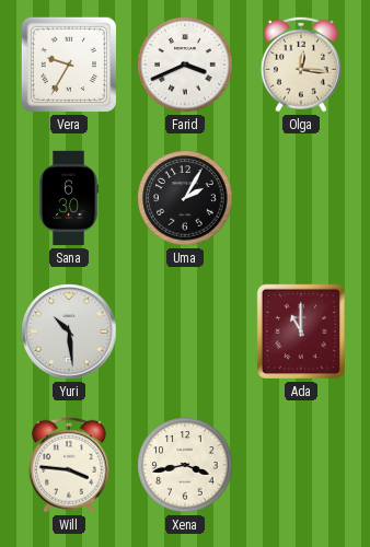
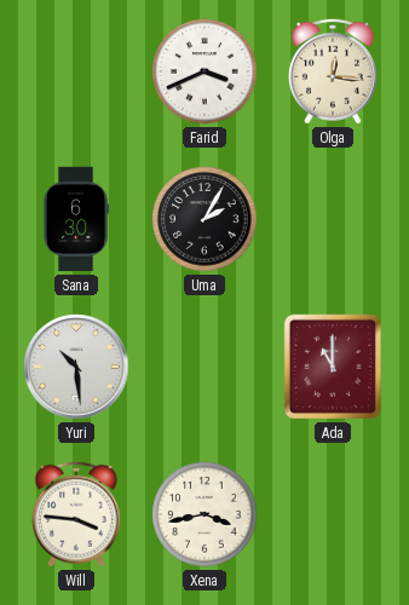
Vera: 9:35 -> none
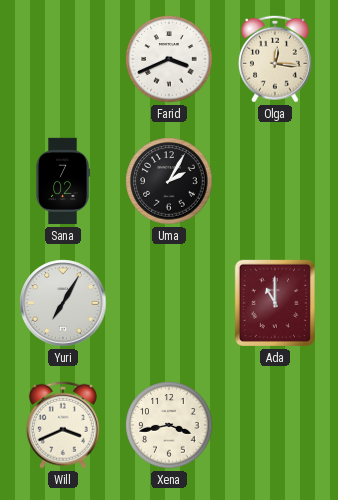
Sana: 6:30 -> 7:02
Yuri: 10:29 -> 7:05
Will: 3:46 -> 3:41
